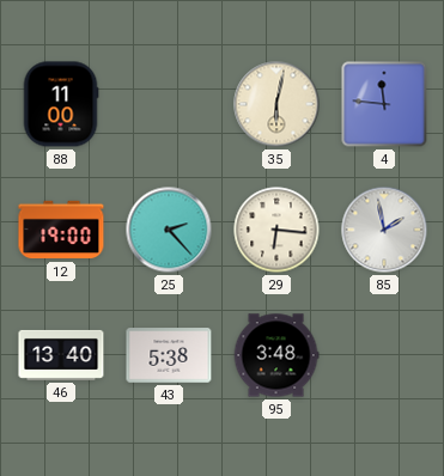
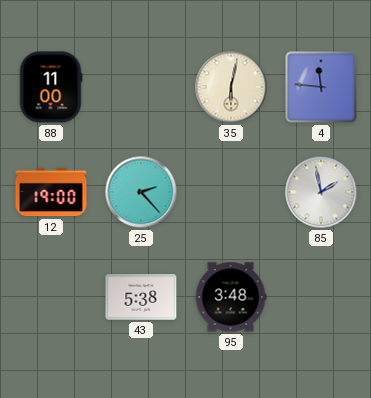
29: 6:16 -> none
46: 13:40 -> none
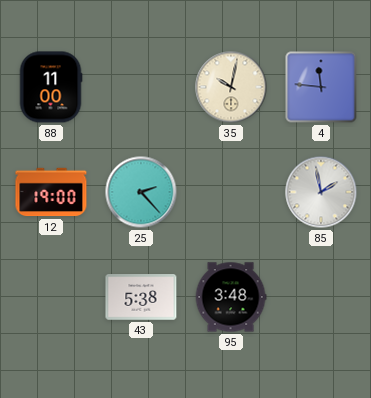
35: 6:02 -> 10:02
